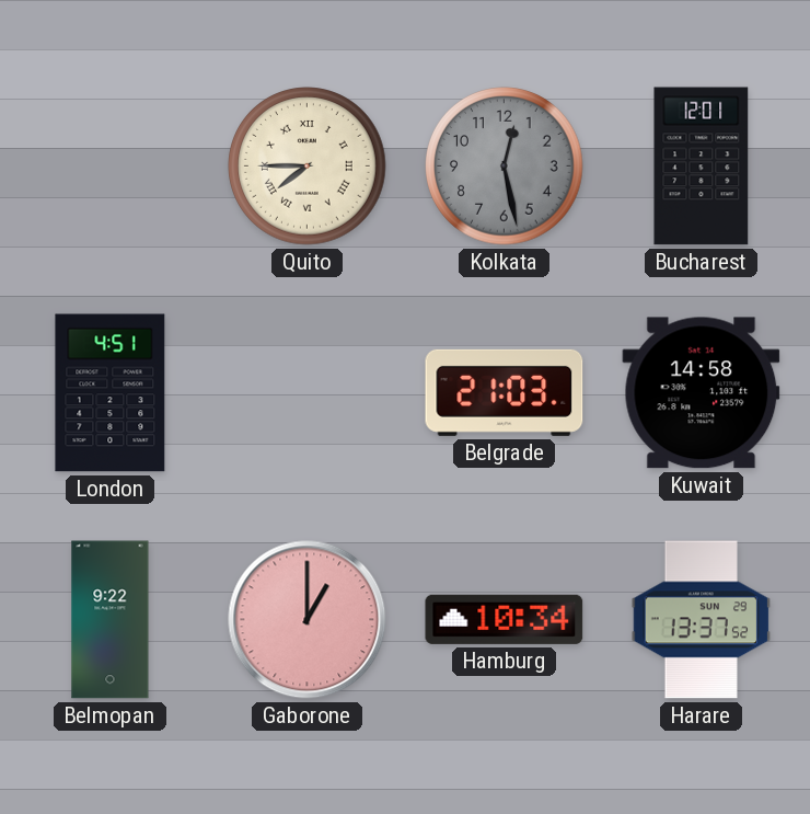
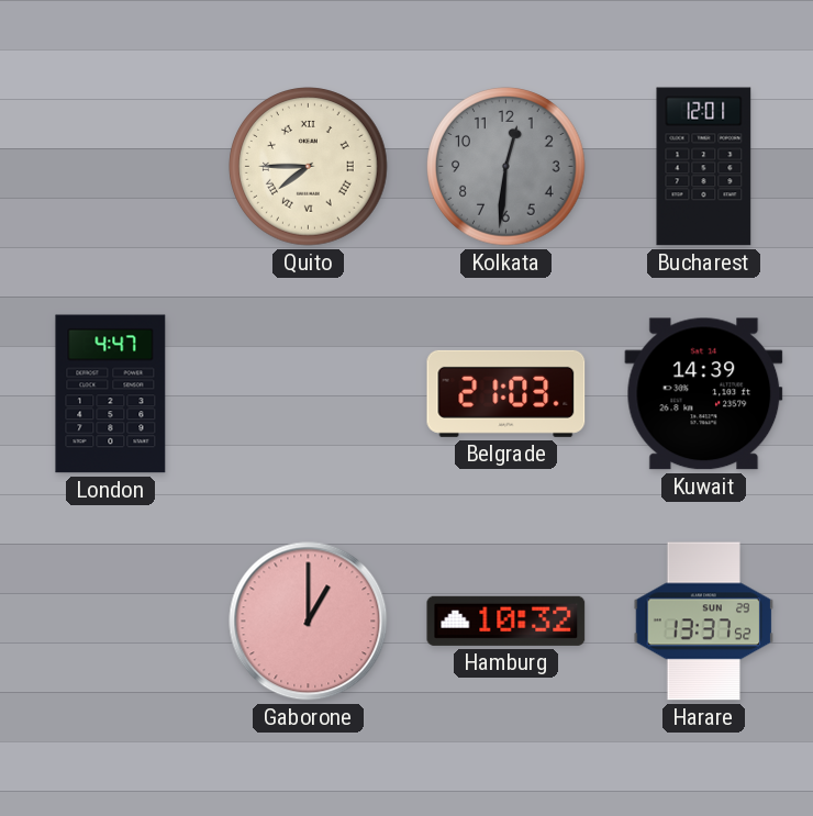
Kolkata: 12:28 -> 12:31
London: 4:51 -> 4:47
Kuwait: 14:58 -> 14:39
Belmopan: 9:22 -> none
Hamburg: 10:34 -> 10:32
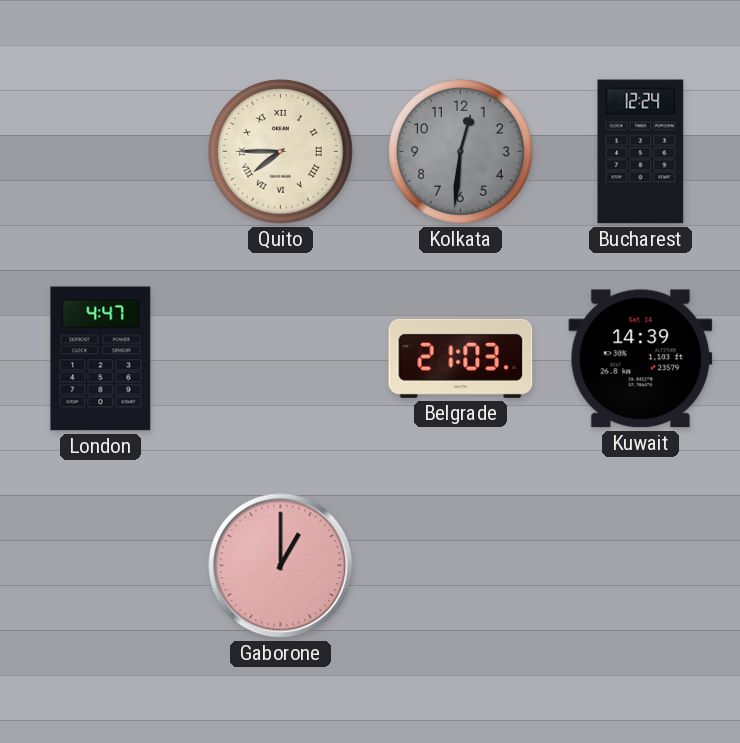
Bucharest: 12:01 -> 12:24
Hamburg: 10:32 -> none
Harare: 13:37 -> none
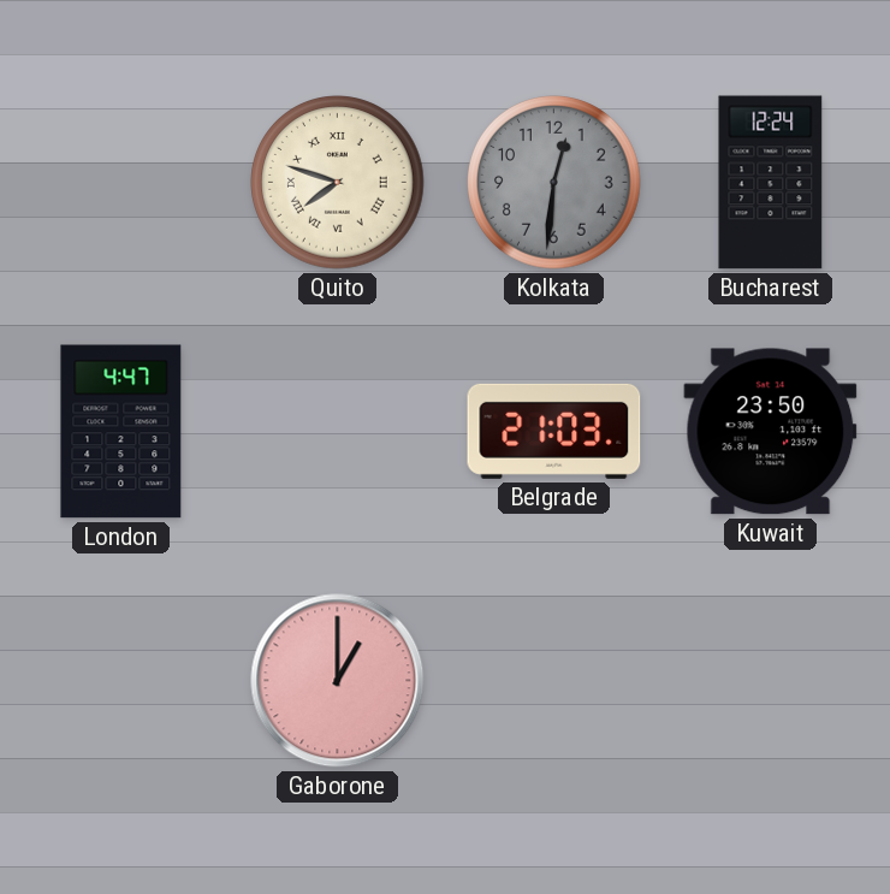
Quito: 7:45 -> 7:48
Kuwait: 14:39 -> 23:50
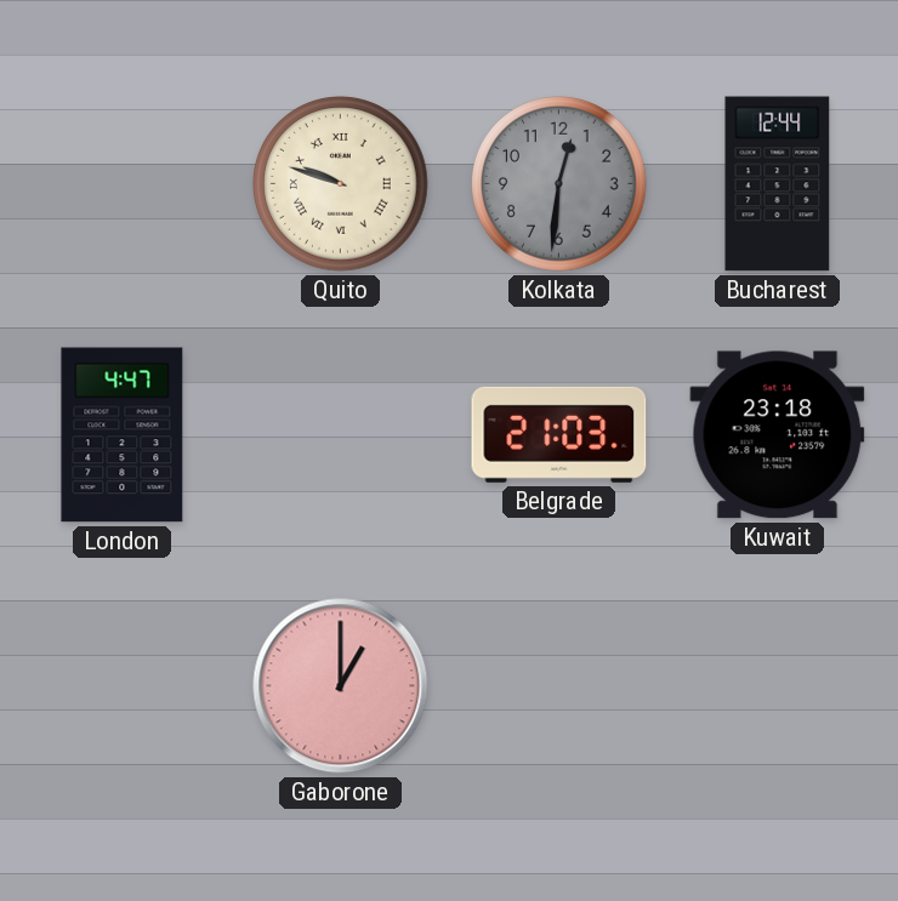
Quito: 7:48 -> 9:48
Bucharest: 12:24 -> 12:44
Kuwait: 23:50 -> 23:18
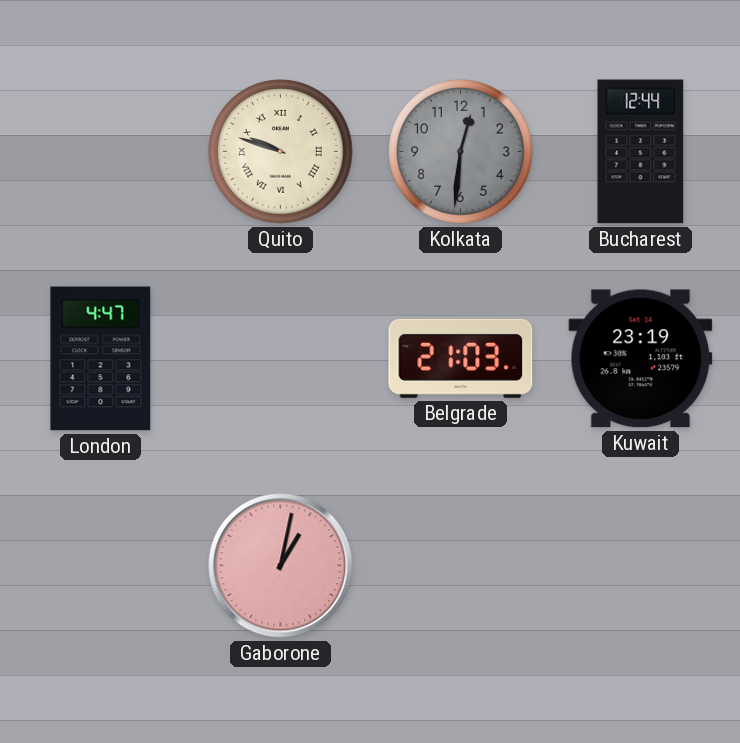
Kuwait: 23:18 -> 23:19
Gaborone: 1:00 -> 1:02
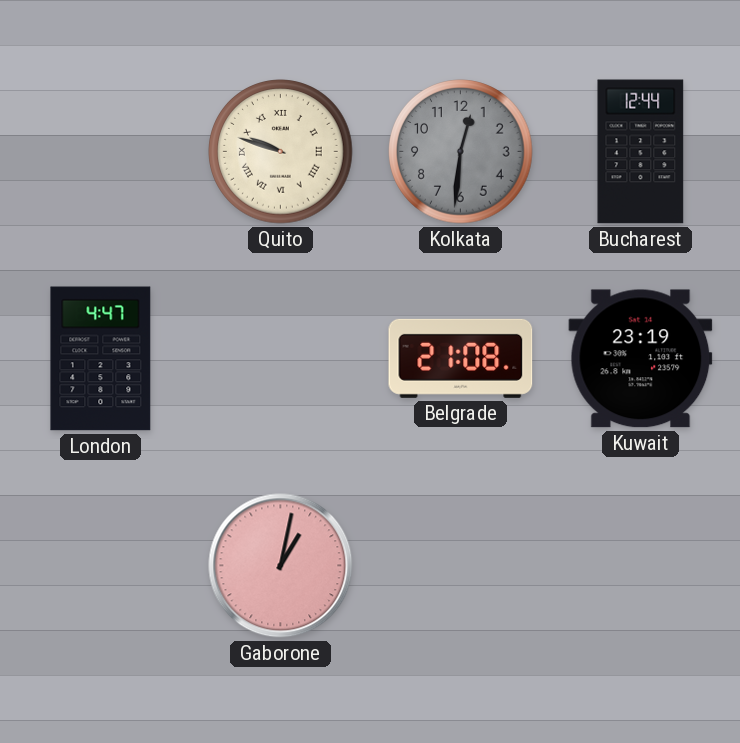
Belgrade: 21:03 -> 21:08
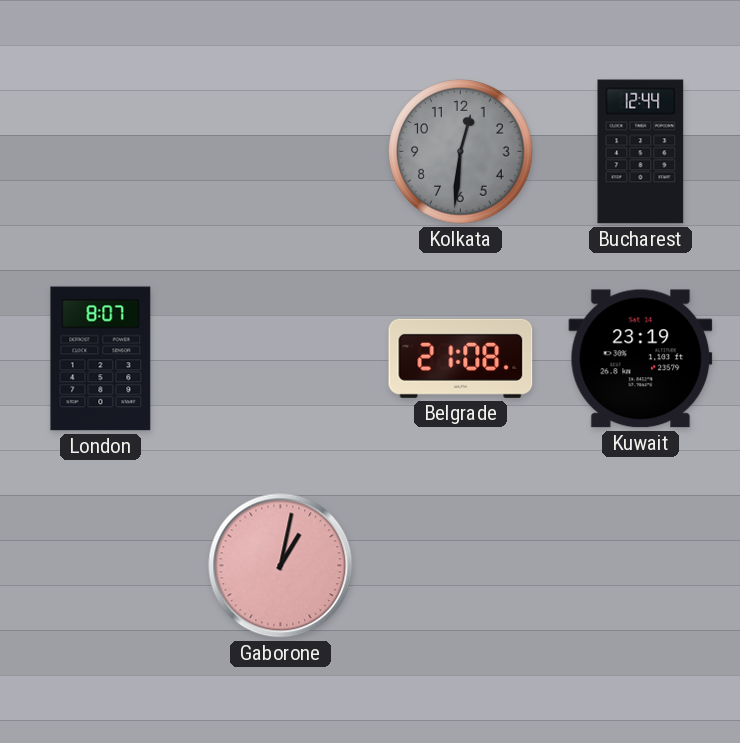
Quito: 9:48 -> none
London: 4:47 -> 8:07
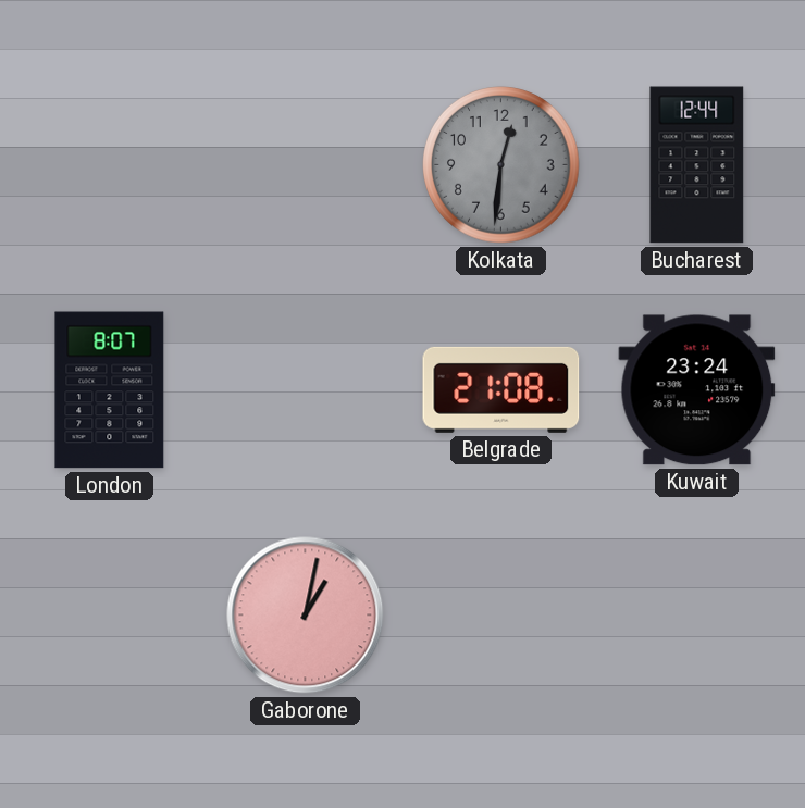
Kuwait: 23:19 -> 23:24
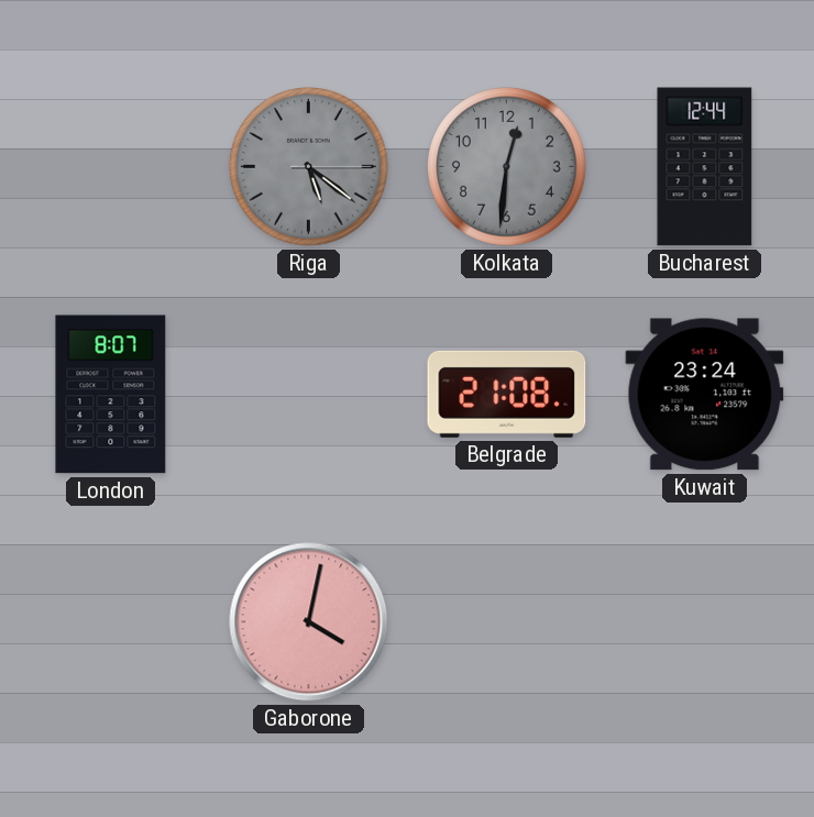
Riga: none -> 5:21
Gaborone: 1:02 -> 4:02
